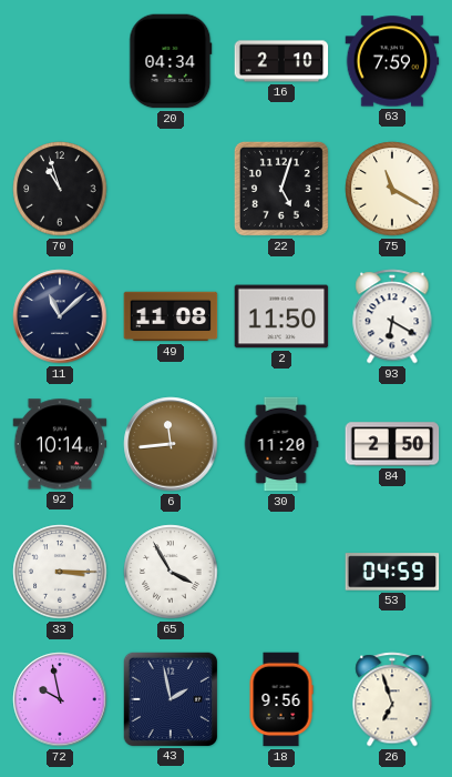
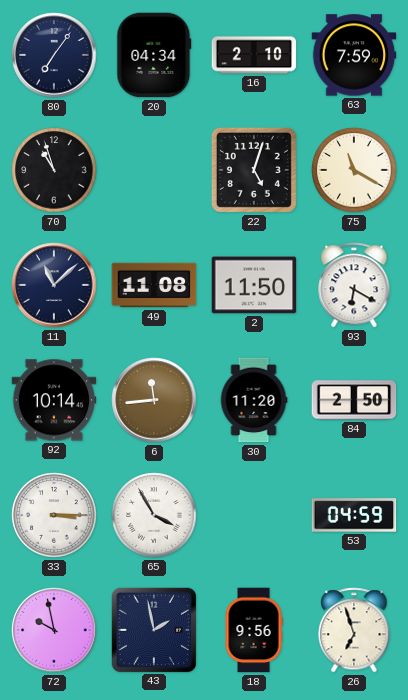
80: none -> 7:06
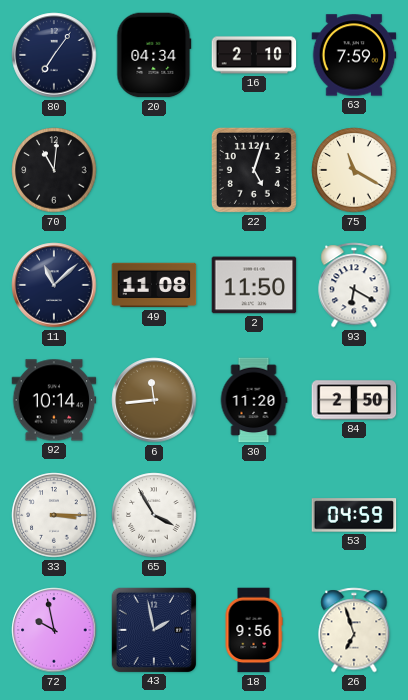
70: 10:57 -> 11:01
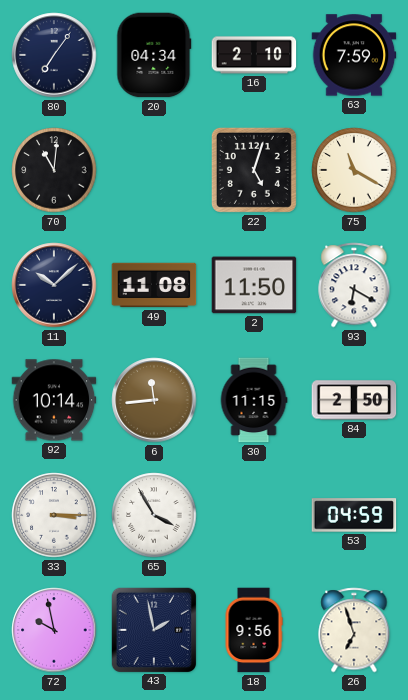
11: 11:08 -> 10:08
30: 11:20 -> 11:15
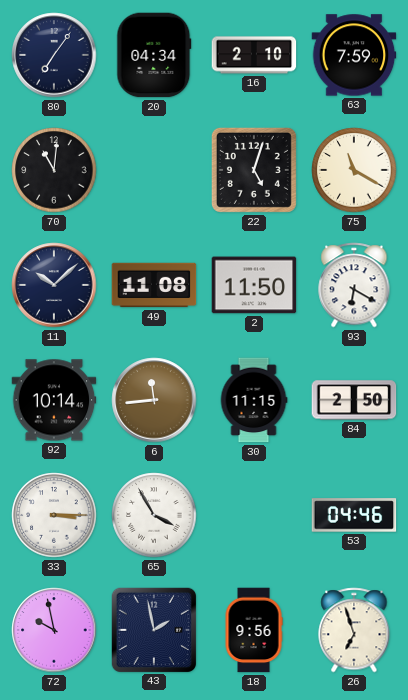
53: 04:59 -> 04:46
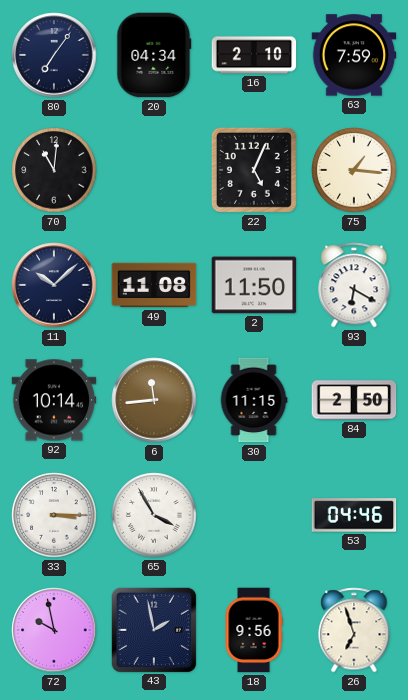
22: 5:03 -> 5:04
75: 11:20 -> 1:16
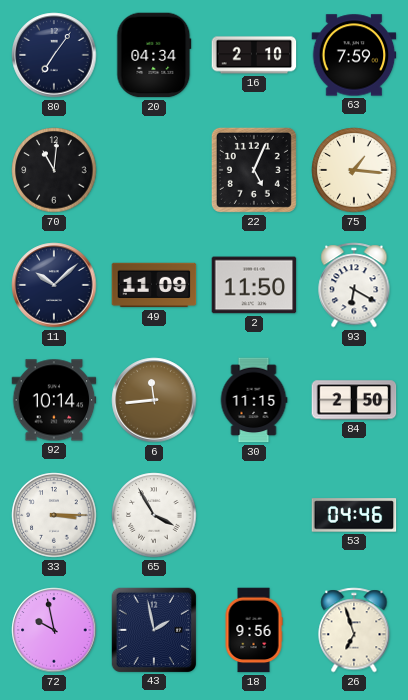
49: 11:08 -> 11:09
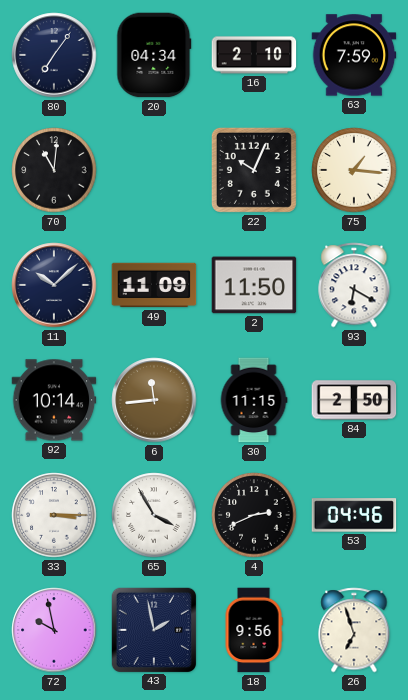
22: 5:04 -> 10:04
4: none -> 2:41
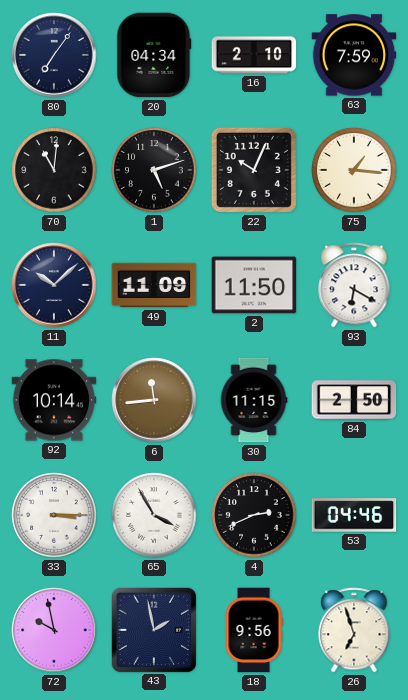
1: none -> 5:12
